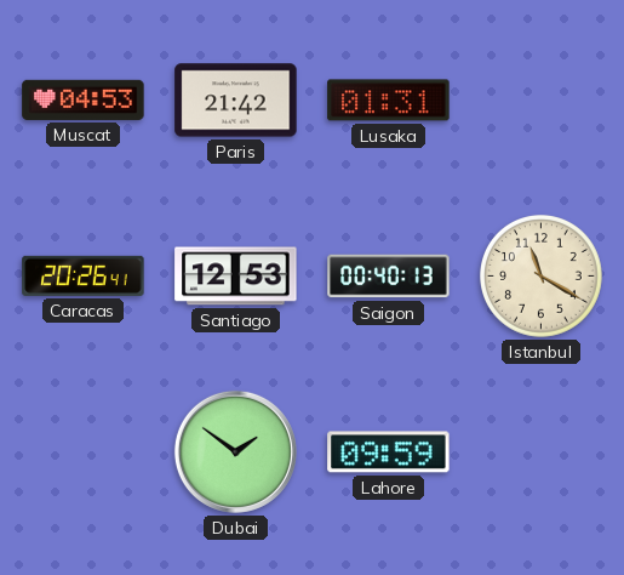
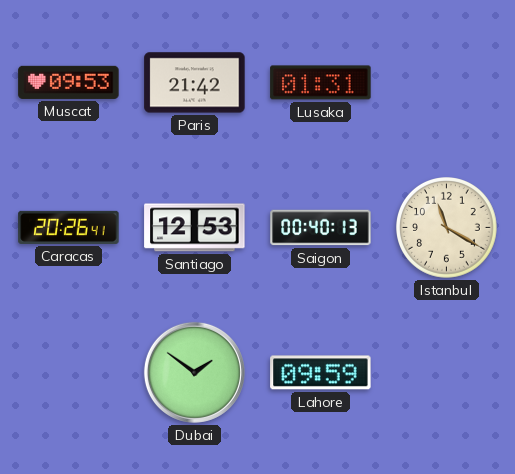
Muscat: 04:53 -> 09:53
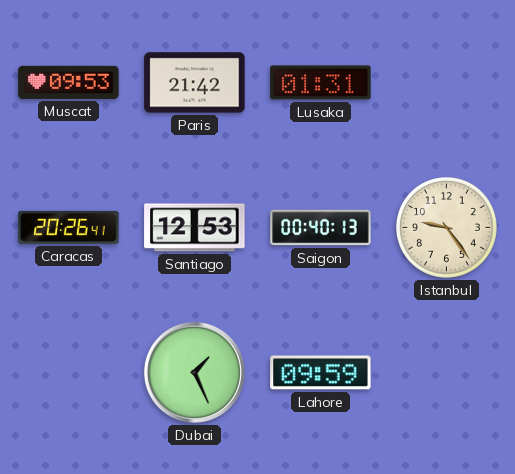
Istanbul: 11:20 -> 9:24
Dubai: 1:51 -> 1:26
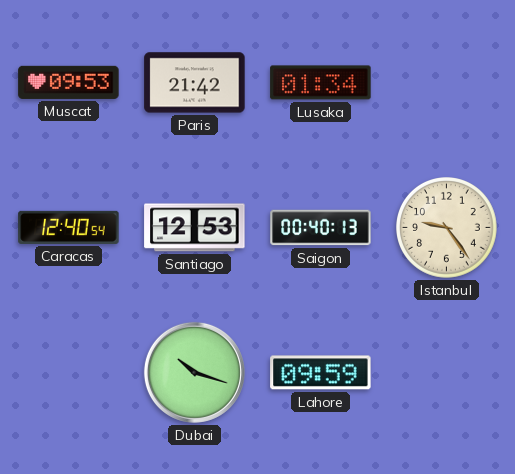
Lusaka: 01:31 -> 01:34
Caracas: 20:26 -> 12:40
Dubai: 1:26 -> 10:18
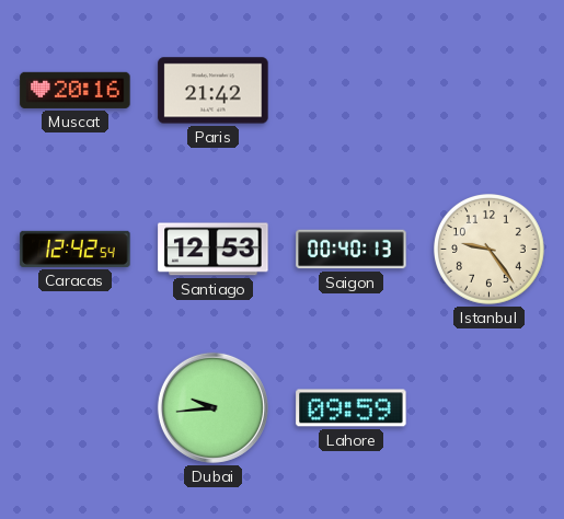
Muscat: 09:53 -> 20:16
Lusaka: 01:34 -> none
Caracas: 12:40 -> 12:42
Dubai: 10:18 -> 9:44
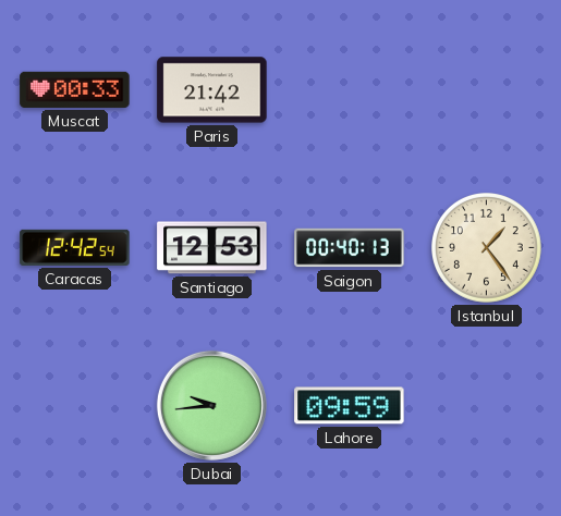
Muscat: 20:16 -> 00:33
Istanbul: 9:24 -> 1:24
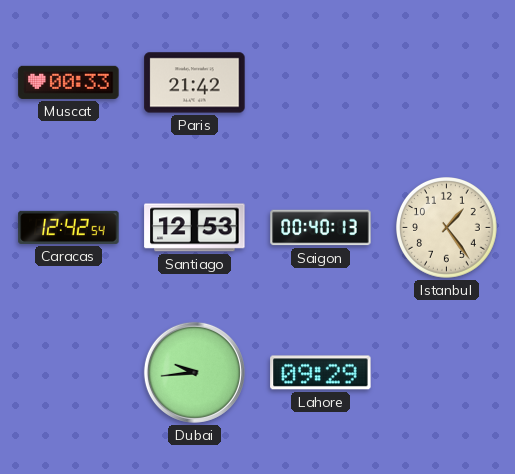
Lahore: 09:59 -> 09:29
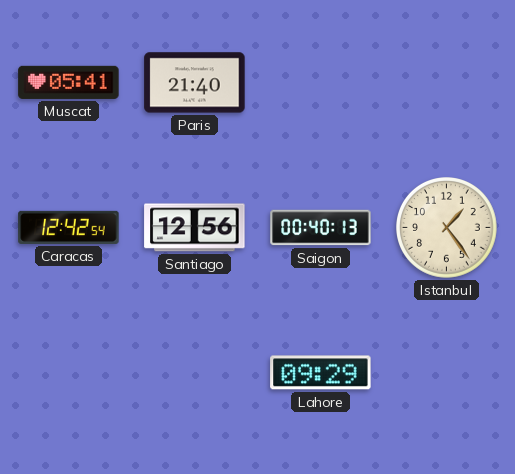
Muscat: 00:33 -> 05:41
Paris: 21:42 -> 21:40
Santiago: 12:53 -> 12:56
Dubai: 9:44 -> none
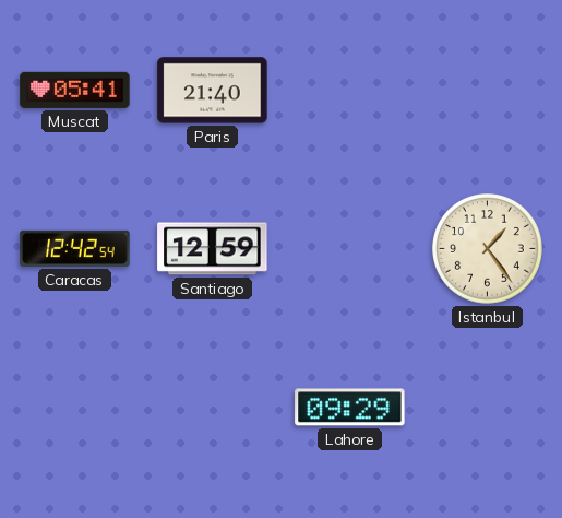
Santiago: 12:56 -> 12:59
Saigon: 00:40 -> none
